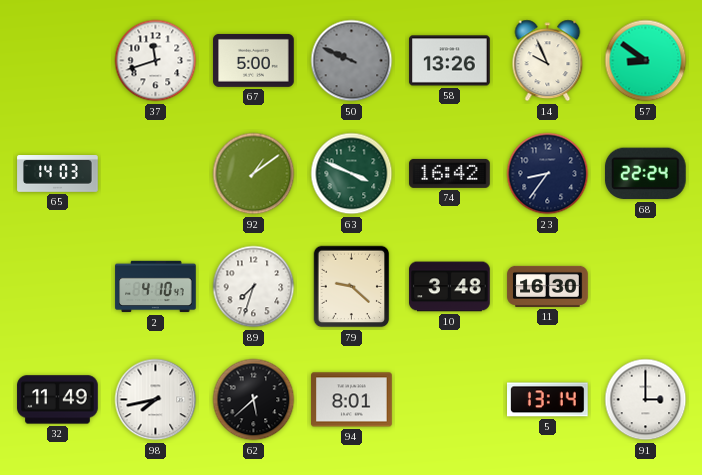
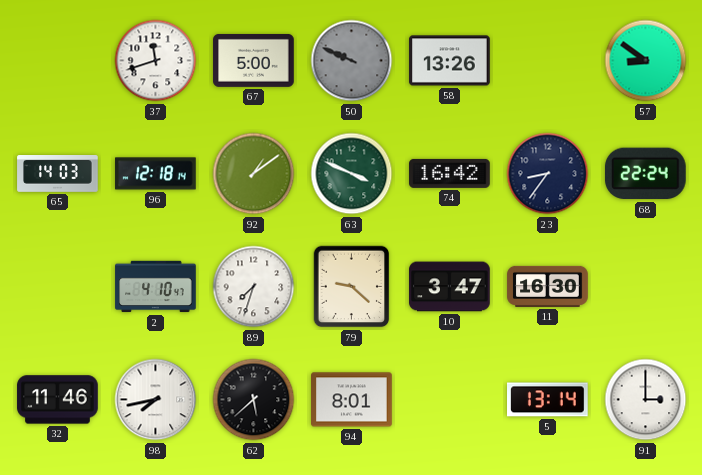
14: 9:56 -> none
96: none -> 12:18
10: 3:48 -> 3:47
32: 11:49 -> 11:46
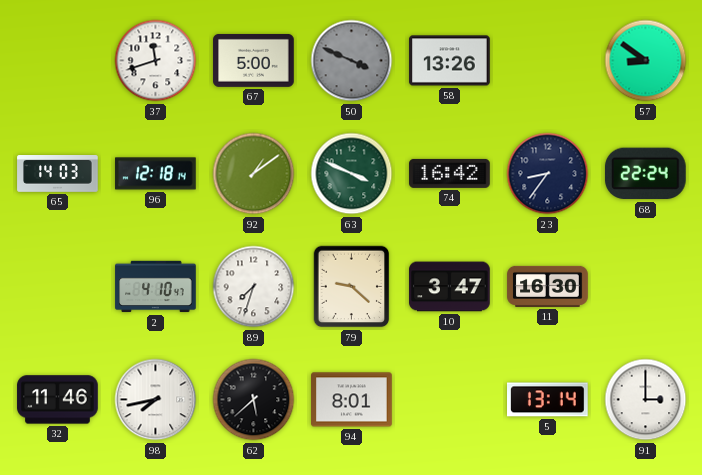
50: 9:49 -> 3:49
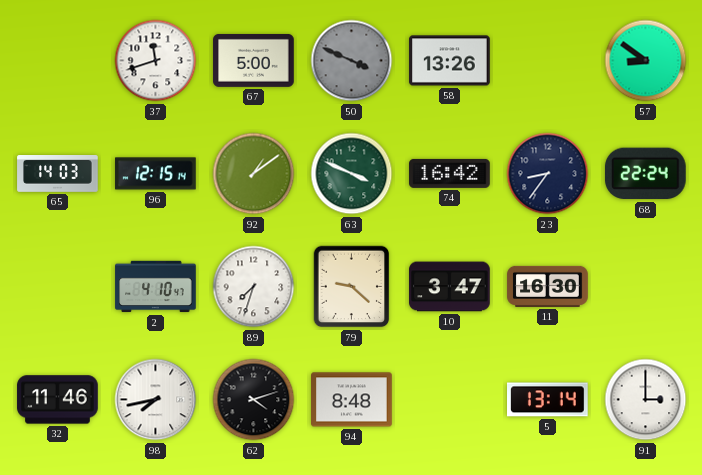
96: 12:18 -> 12:15
62: 5:38 -> 4:12
94: 8:01 -> 8:48
